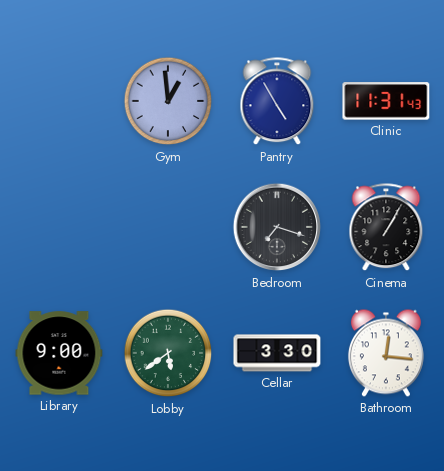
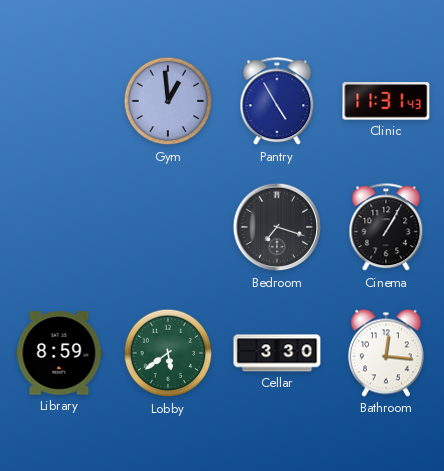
Library: 9:00 -> 8:59
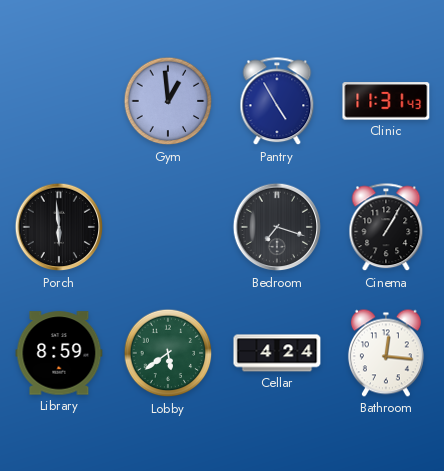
Porch: none -> 5:59
Cellar: 3:30 -> 4:24
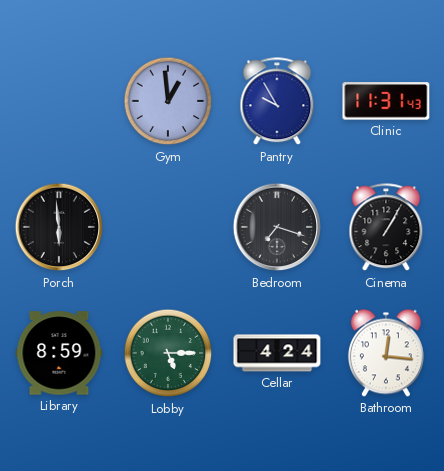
Pantry: 4:55 -> 9:55
Lobby: 5:39 -> 5:15
